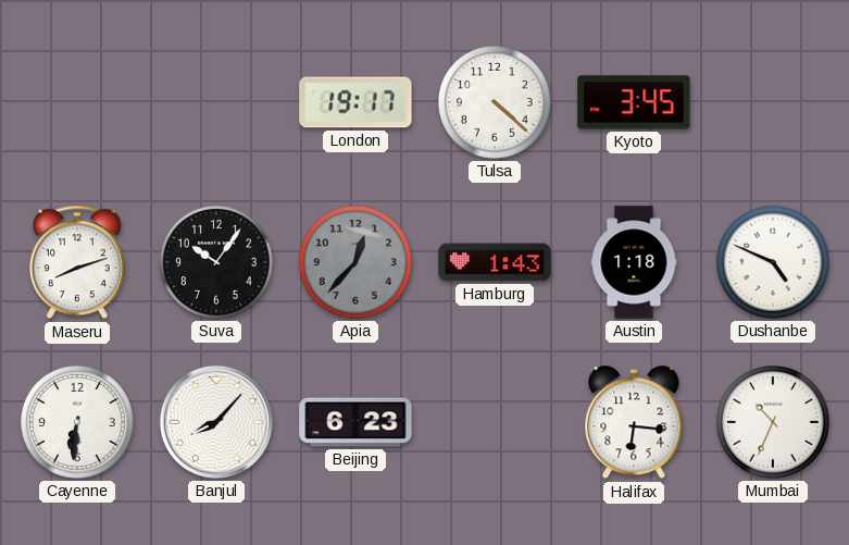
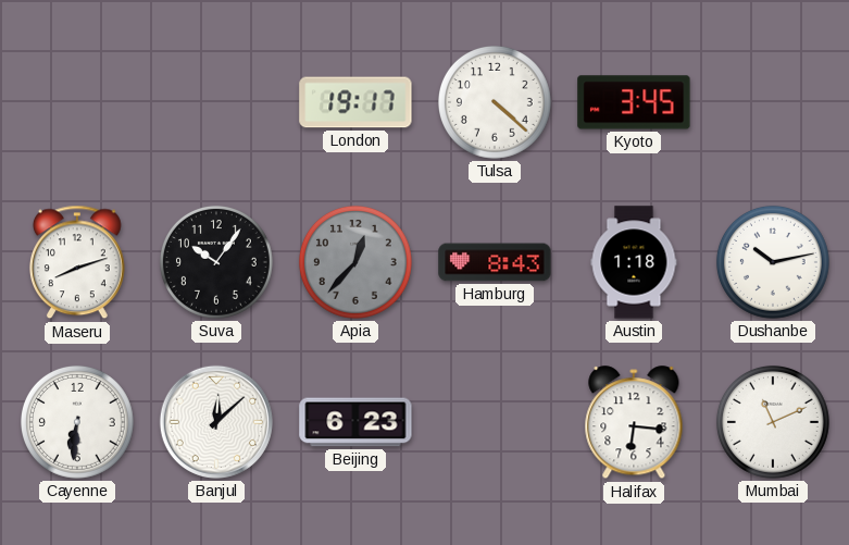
Hamburg: 1:43 -> 8:43
Dushanbe: 4:49 -> 10:13
Banjul: 8:07 -> 12:08
Mumbai: 10:34 -> 11:11
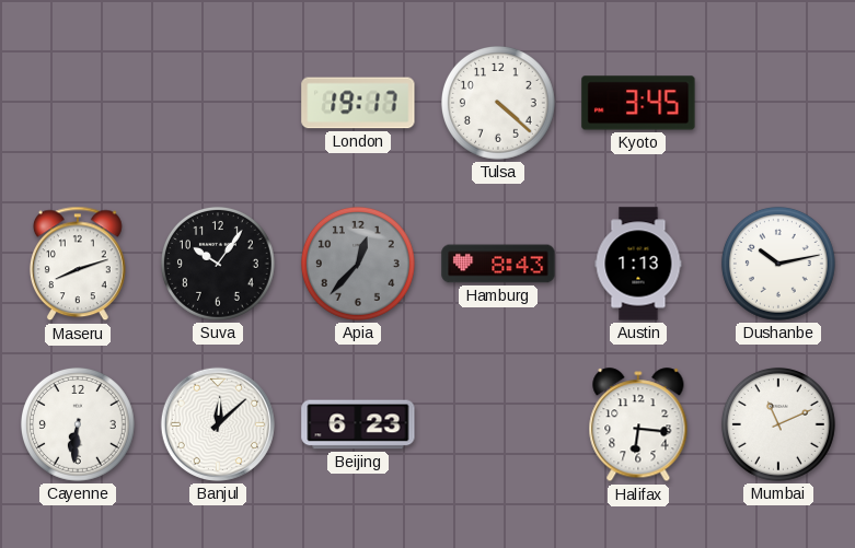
Austin: 1:18 -> 1:13
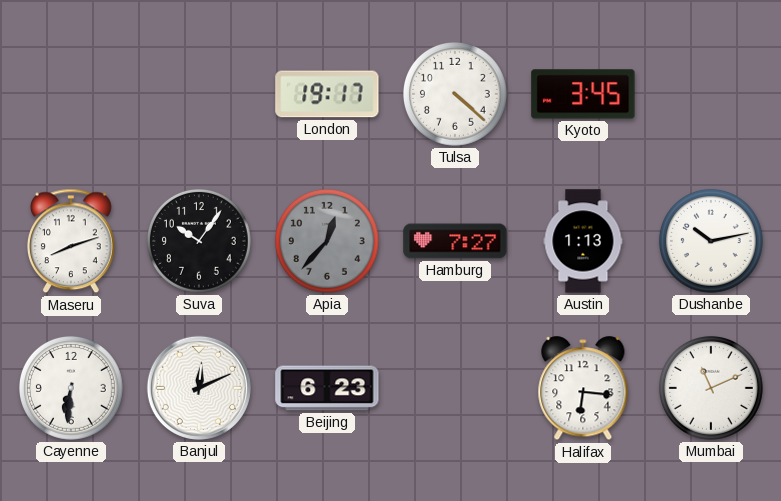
Hamburg: 8:43 -> 7:27
Banjul: 12:08 -> 12:11
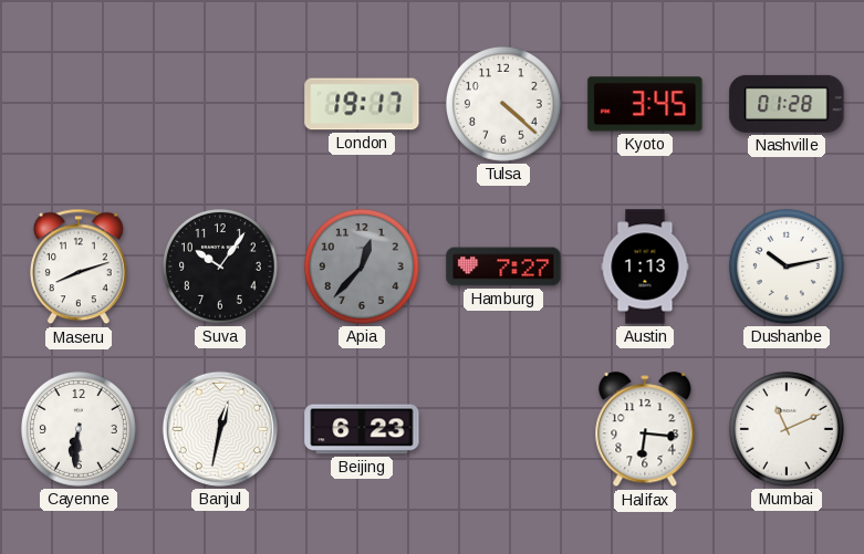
Nashville: none -> 01:28
Banjul: 12:11 -> 12:32
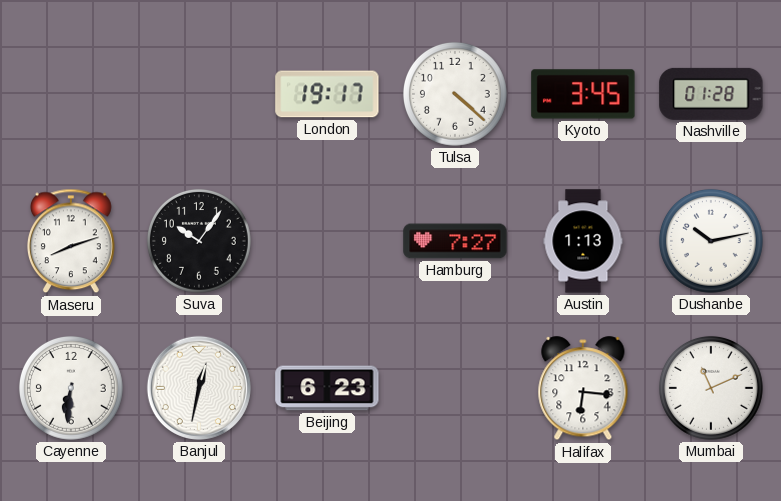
Apia: 12:37 -> none
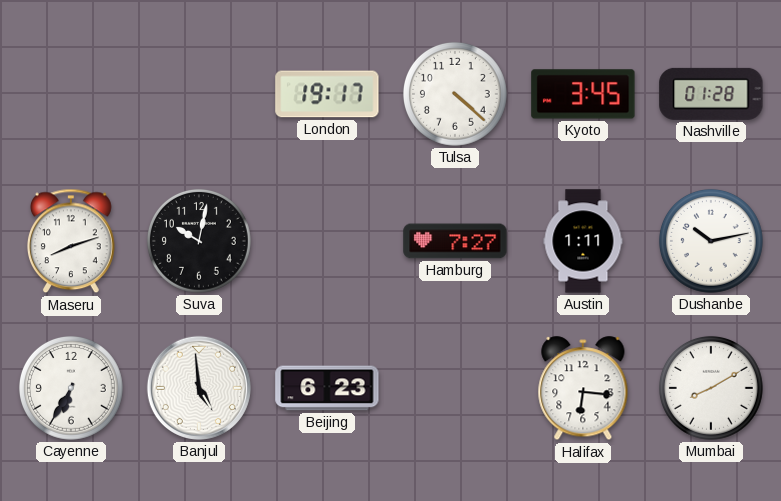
Suva: 10:06 -> 10:02
Austin: 1:13 -> 1:11
Cayenne: 6:31 -> 6:35
Banjul: 12:32 -> 4:59
Mumbai: 11:11 -> 8:10
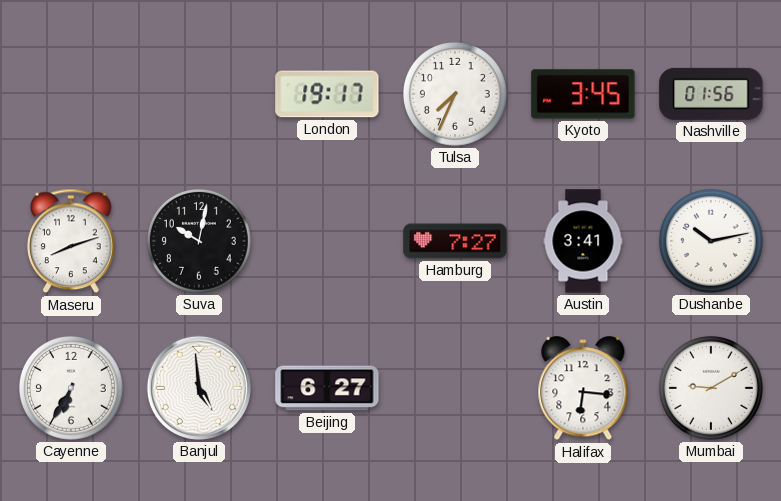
Tulsa: 4:22 -> 7:34
Nashville: 01:28 -> 01:56
Austin: 1:11 -> 3:41
Beijing: 6:23 -> 6:27
Mumbai: 8:10 -> 9:10
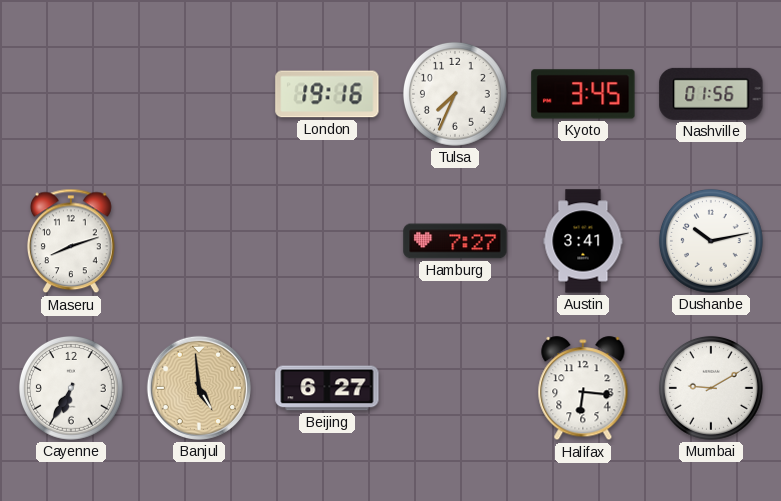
London: 19:17 -> 19:16
Suva: 10:02 -> none
Banjul dial: white -> champagne
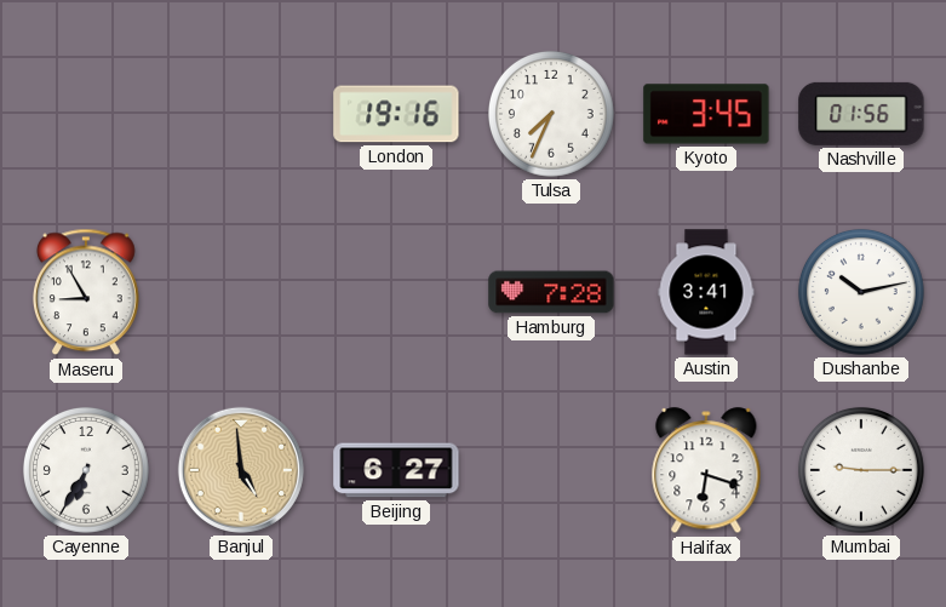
Maseru: 8:12 -> 8:55
Hamburg: 7:27 -> 7:28
Halifax: 6:16 -> 6:18
Mumbai: 9:10 -> 9:15
